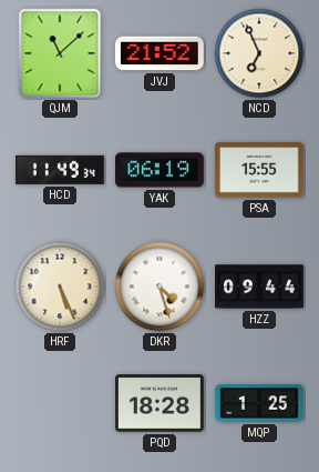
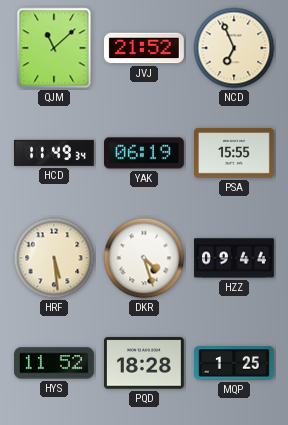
HRF: 5:26 -> 5:29
HYS: none -> 11:52
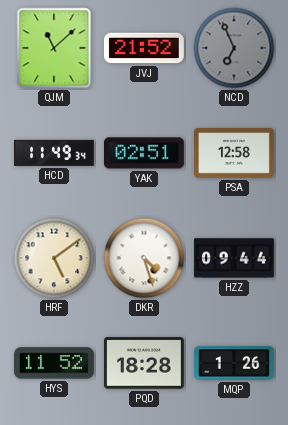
NCD dial: cream -> grey
YAK: 06:19 -> 02:51
PSA: 15:55 -> 12:58
HRF: 5:29 -> 5:09
MQP: 1:25 -> 1:26
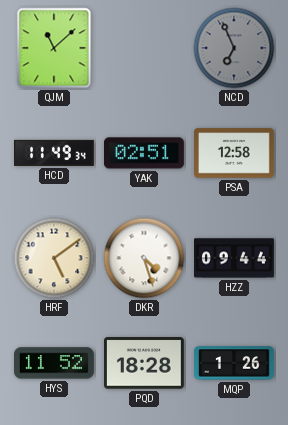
JVJ: 21:52 -> none
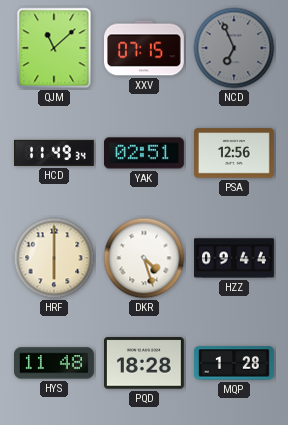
XXV: none -> 07:15
PSA: 12:58 -> 12:56
HRF: 5:09 -> 6:00
HYS: 11:52 -> 11:48
MQP: 1:26 -> 1:28
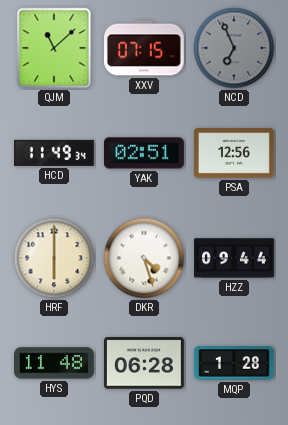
PQD: 18:28 -> 06:28
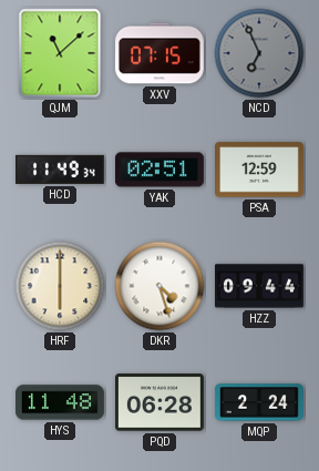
PSA: 12:56 -> 12:59
MQP: 1:28 -> 2:24
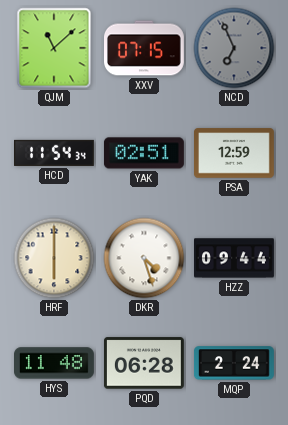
HCD: 11:49 -> 11:54
